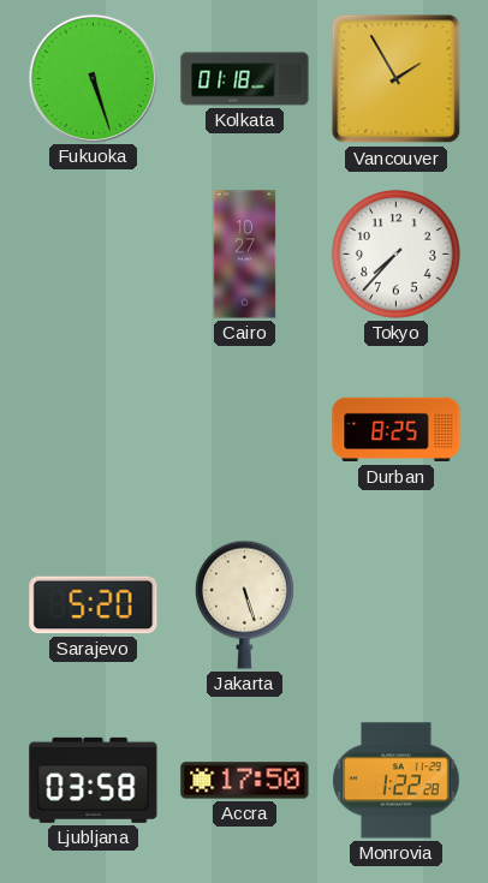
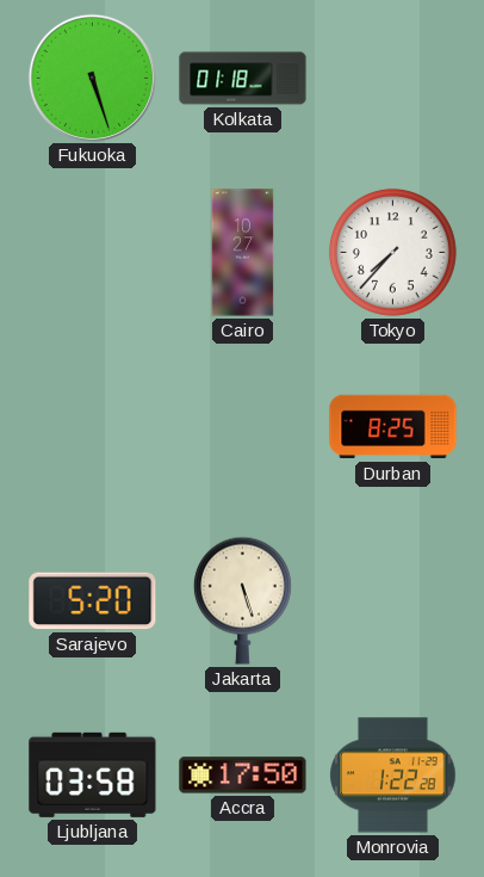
Vancouver: 1:55 -> none
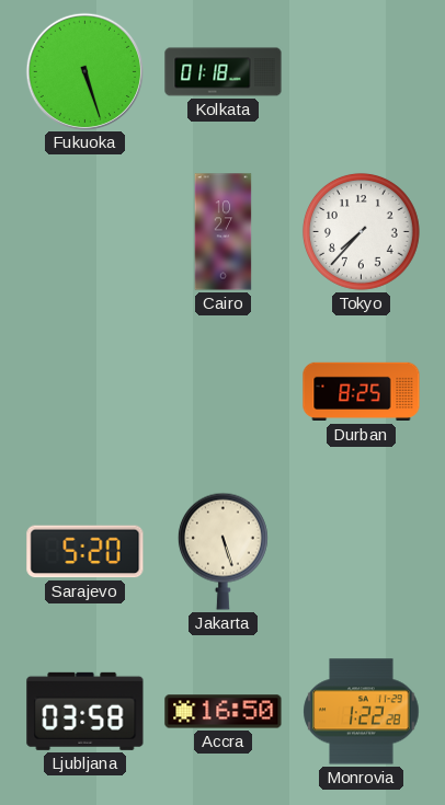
Accra: 17:50 -> 16:50
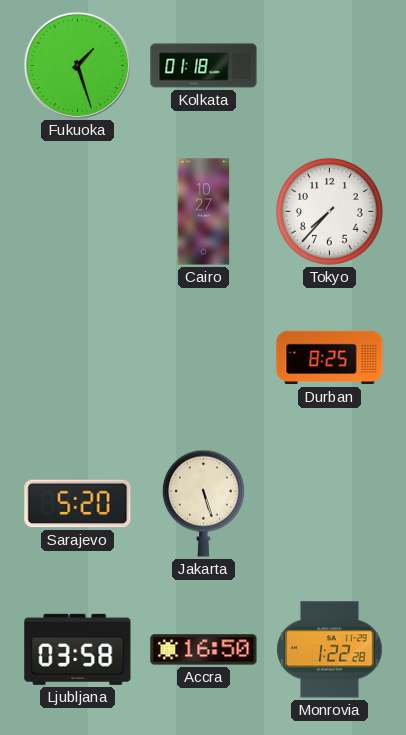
Fukuoka: 5:27 -> 1:27
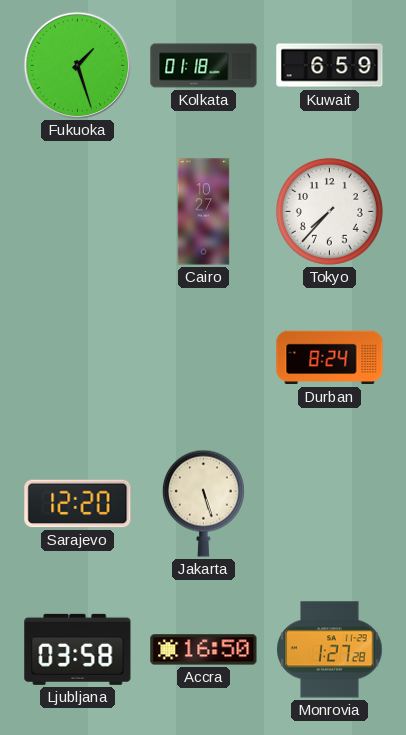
Kuwait: none -> 6:59
Durban: 8:25 -> 8:24
Sarajevo: 5:20 -> 12:20
Monrovia: 1:22 -> 1:27
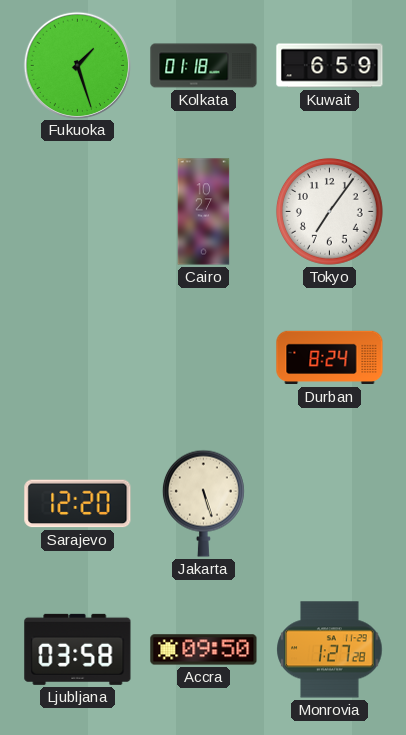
Tokyo: 7:37 -> 7:06
Accra: 16:50 -> 09:50
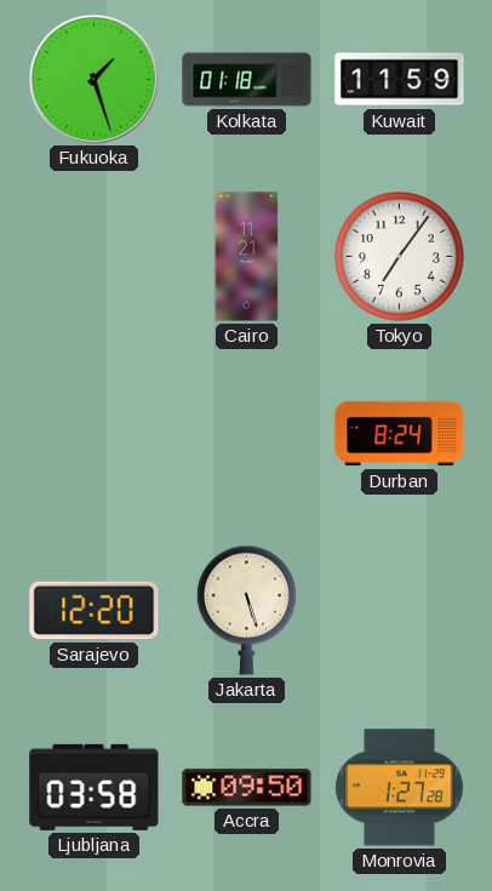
Kuwait: 6:59 -> 11:59
Cairo: 10:27 -> 11:21
